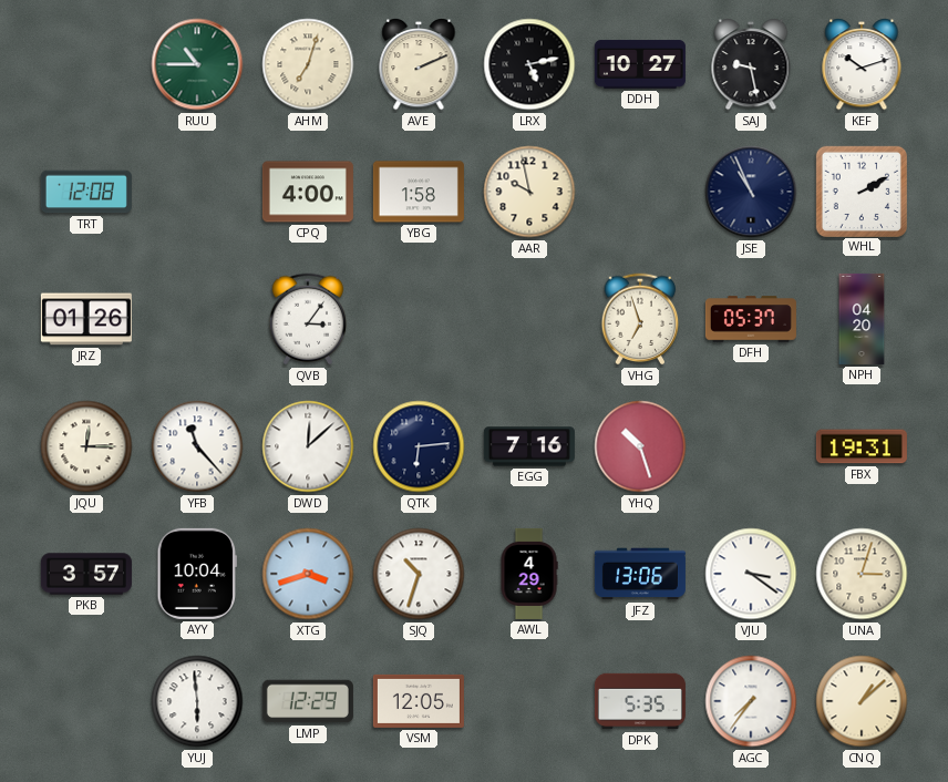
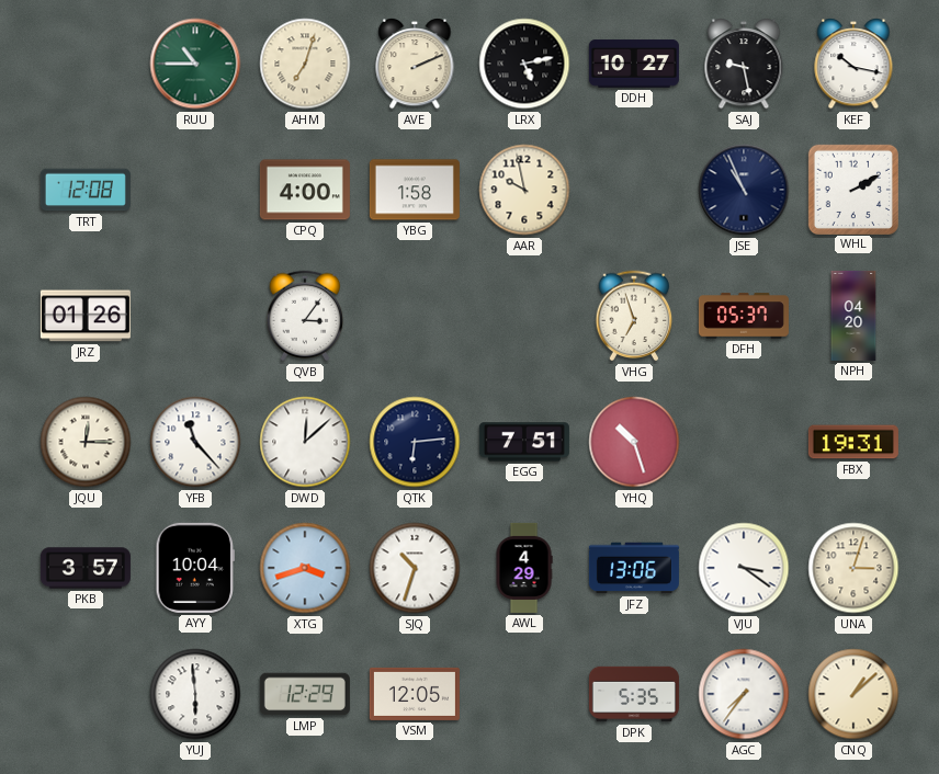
KEF: 10:12 -> 10:17
EGG: 7:16 -> 7:51
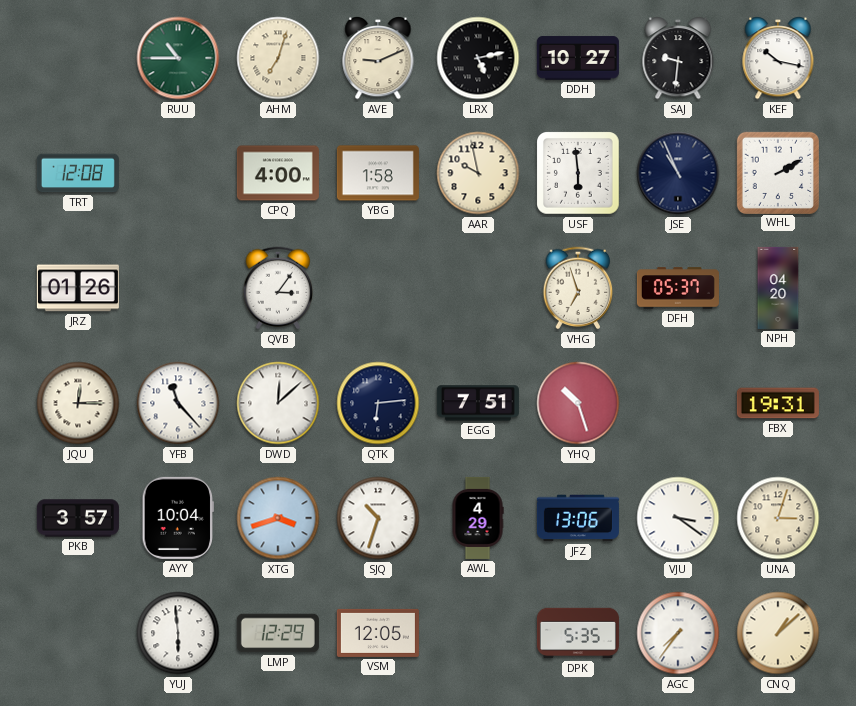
AVE: 2:11 -> 9:11
SAJ: 9:28 -> 9:31
USF: none -> 5:59
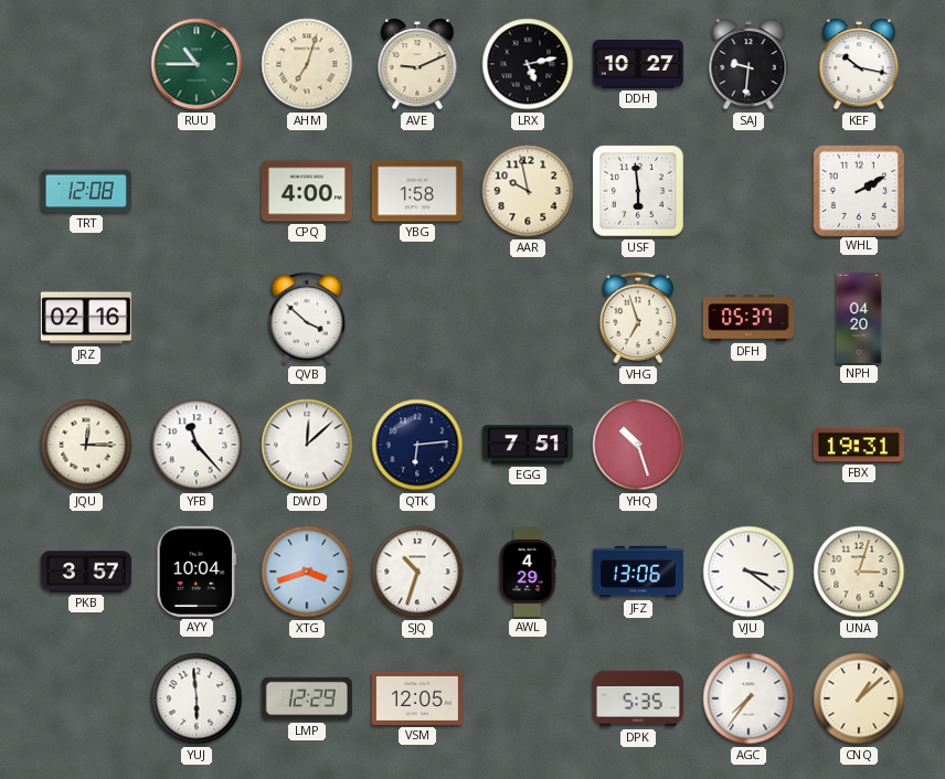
JSE: 10:56 -> none
JRZ: 01:26 -> 02:16
QVB: 3:06 -> 3:52
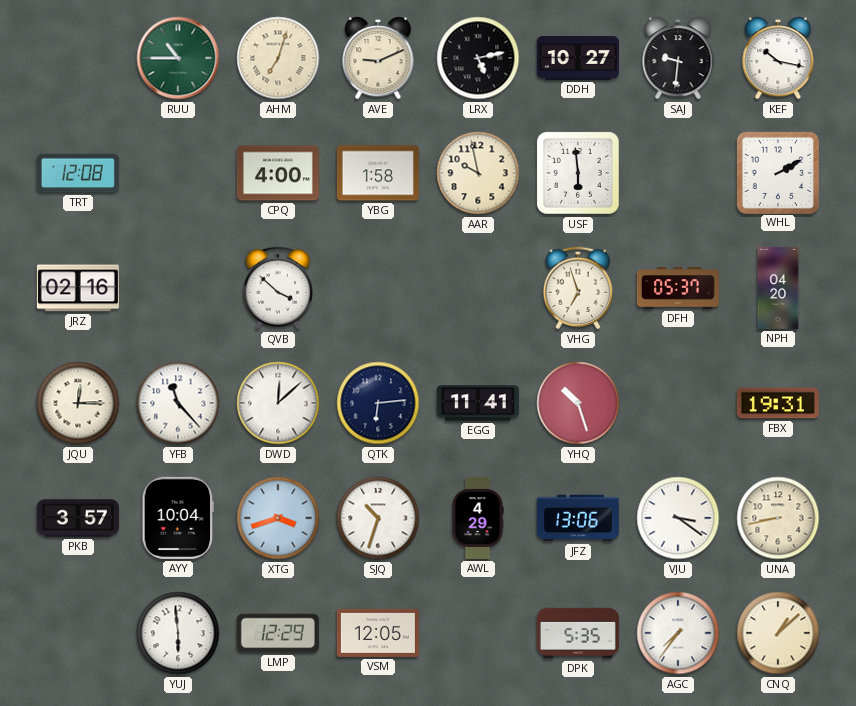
EGG: 7:51 -> 11:41
UNA: 3:03 -> 8:43
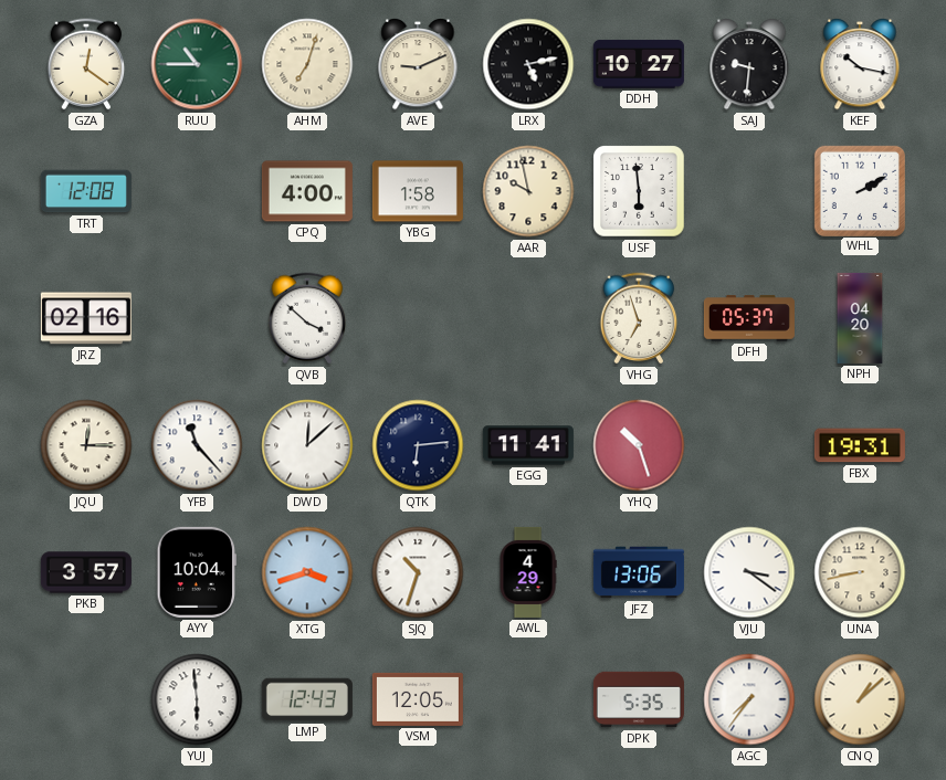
GZA: none -> 12:21
LMP: 12:29 -> 12:43
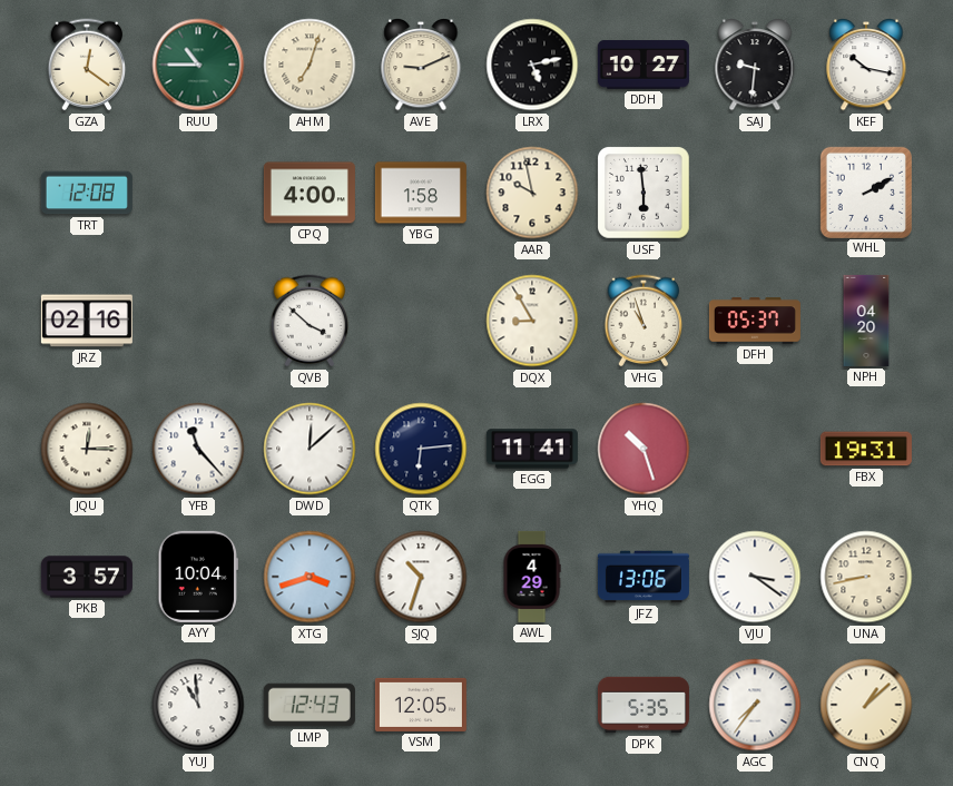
DQX: none -> 8:55
VHG: 6:57 -> 10:57
YUJ: 5:59 -> 10:59
